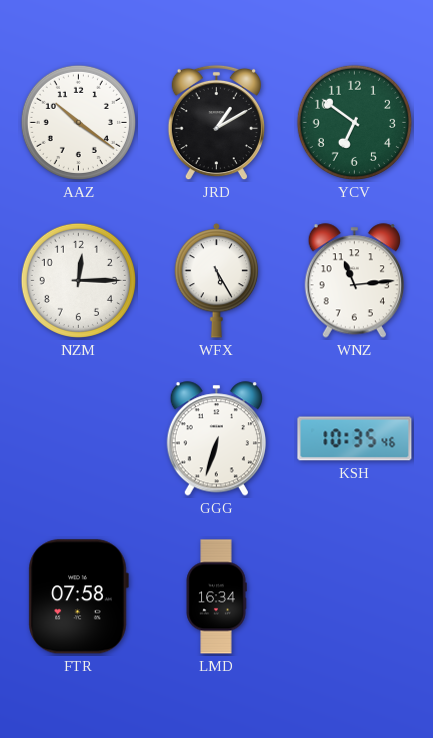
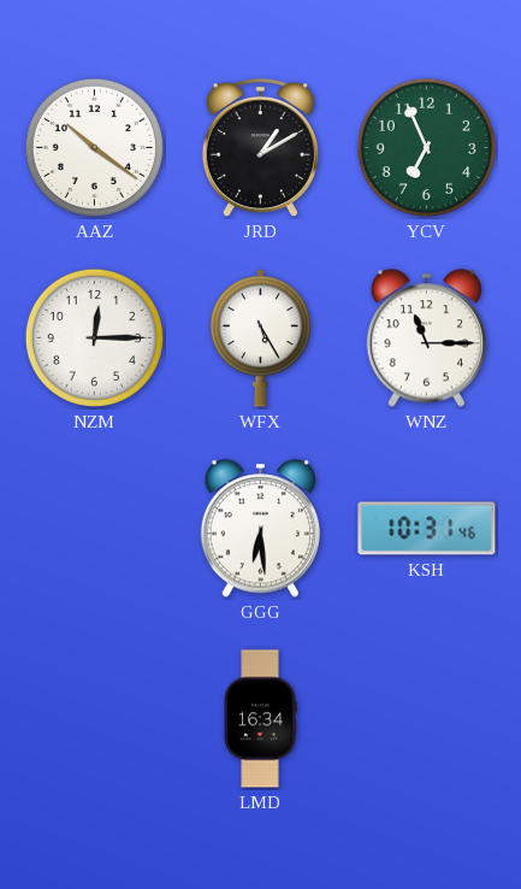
YCV: 6:51 -> 6:56
WNZ: 11:14 -> 11:15
GGG: 6:33 -> 6:29
KSH: 10:35 -> 10:31
FTR: 07:58 -> none
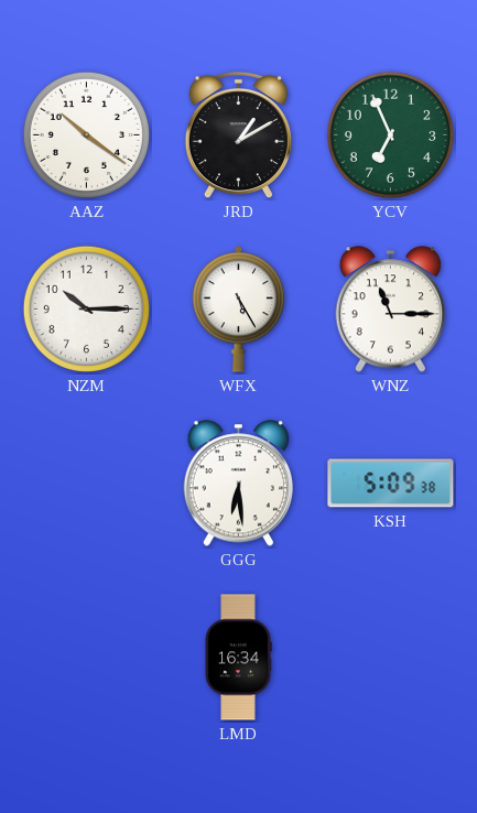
NZM: 12:15 -> 10:15
KSH: 10:31 -> 5:09
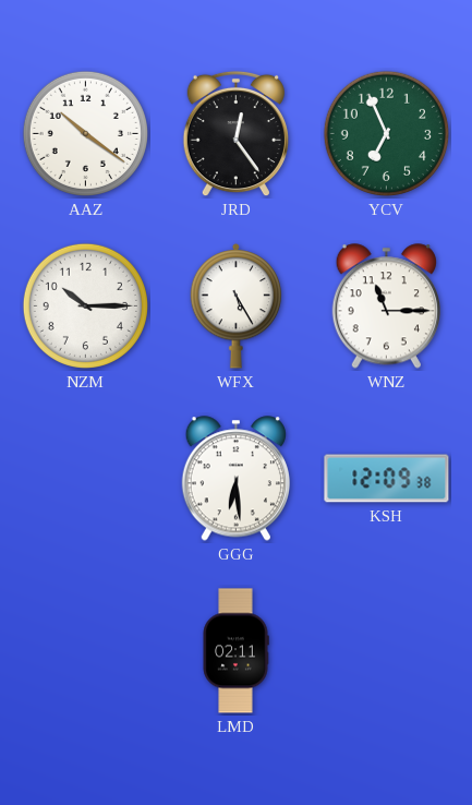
JRD: 1:10 -> 12:24
KSH: 5:09 -> 12:09
LMD: 16:34 -> 02:11
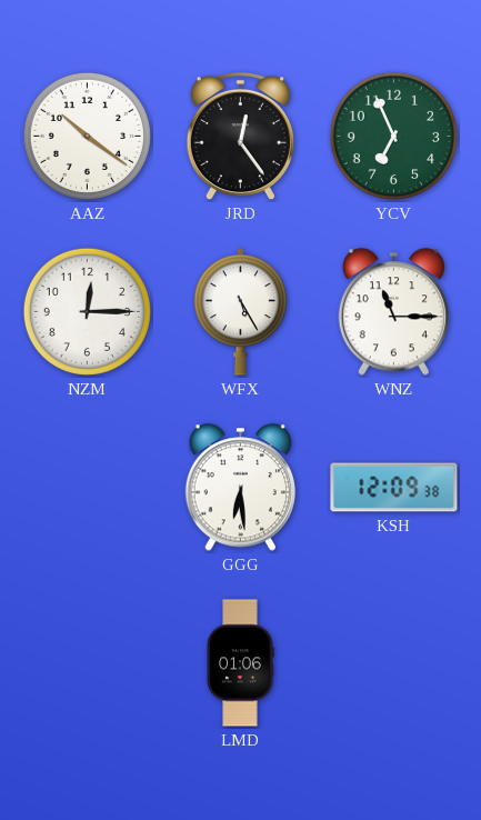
NZM: 10:15 -> 12:15
LMD: 02:11 -> 01:06
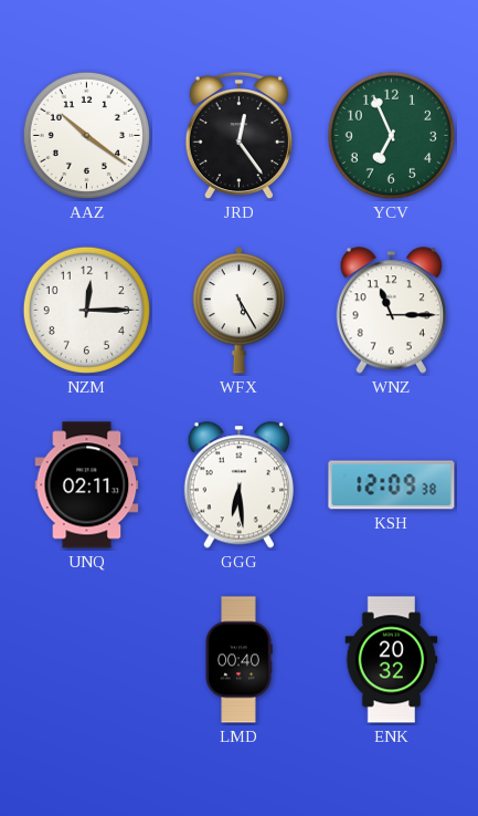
UNQ: none -> 02:11
LMD: 01:06 -> 00:40
ENK: none -> 20:32
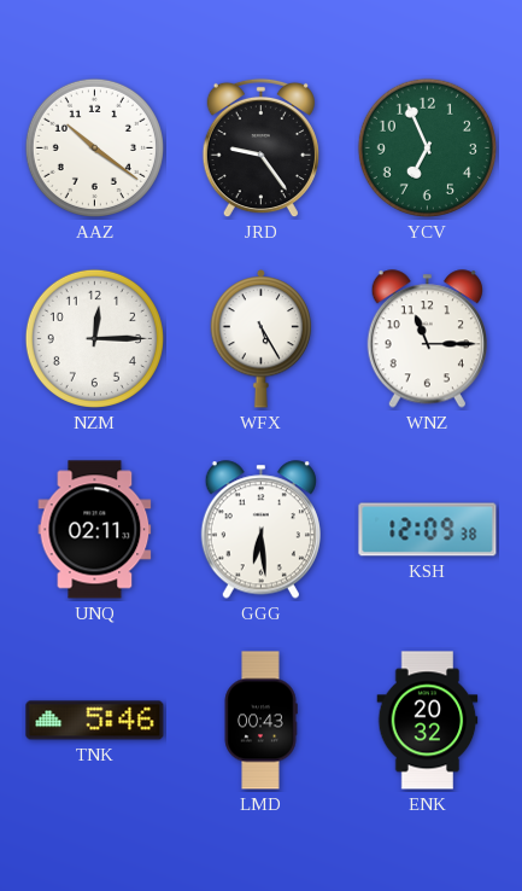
JRD: 12:24 -> 9:24
TNK: none -> 5:46
LMD: 00:40 -> 00:43
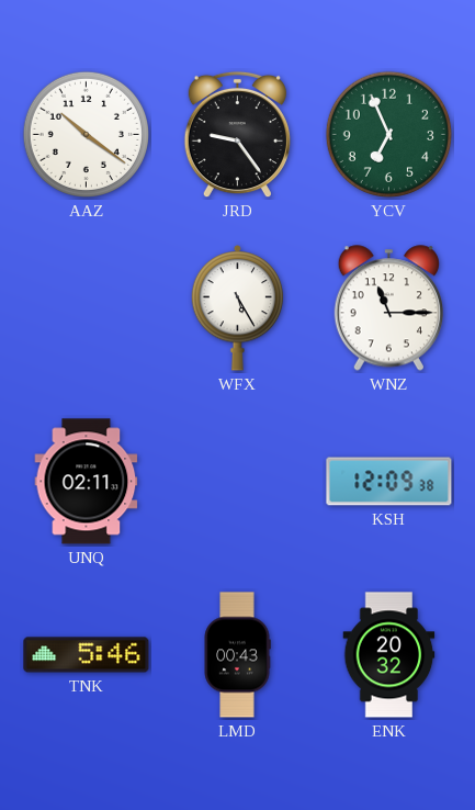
NZM: 12:15 -> none
GGG: 6:29 -> none
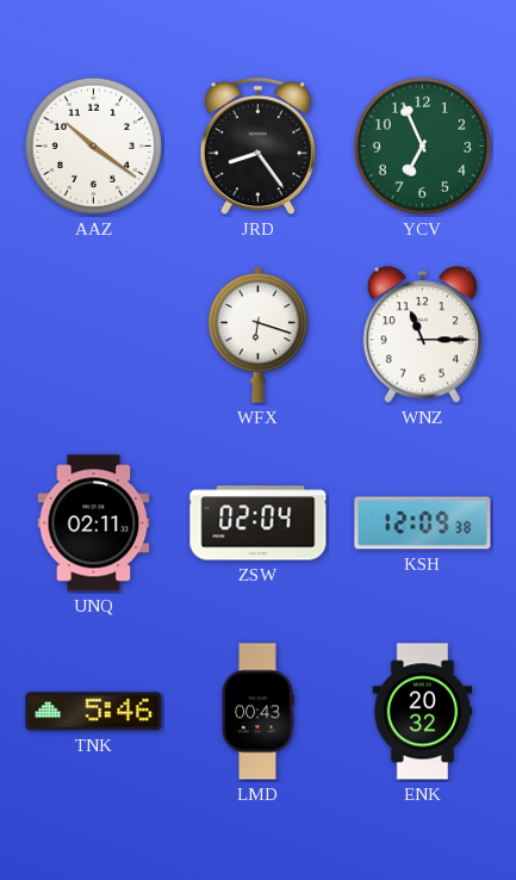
JRD: 9:24 -> 8:24
WFX: 5:25 -> 6:18
ZSW: none -> 02:04
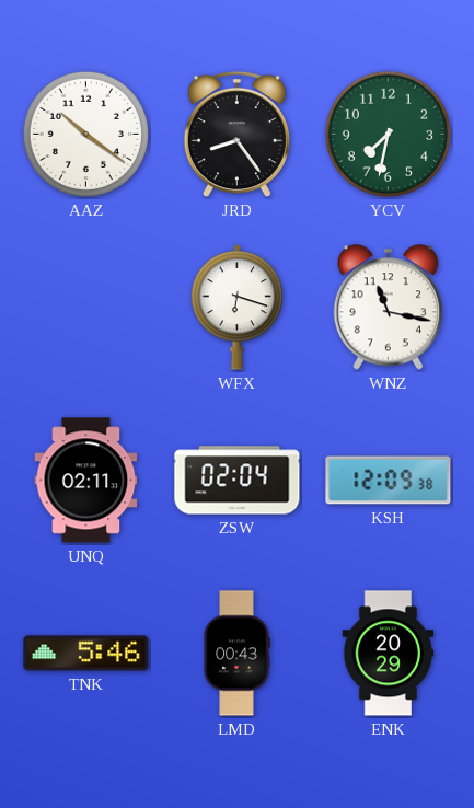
YCV: 6:56 -> 7:32
WNZ: 11:15 -> 11:17
ENK: 20:32 -> 20:29
